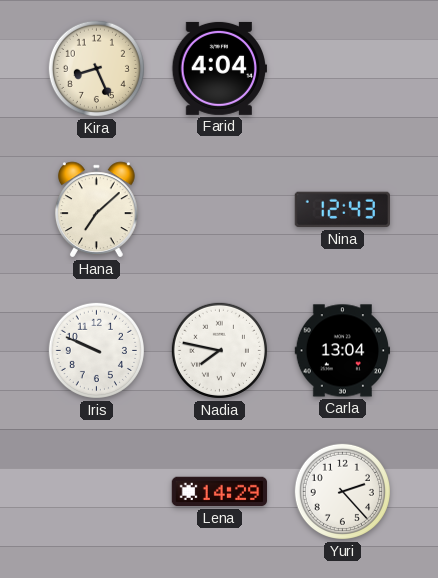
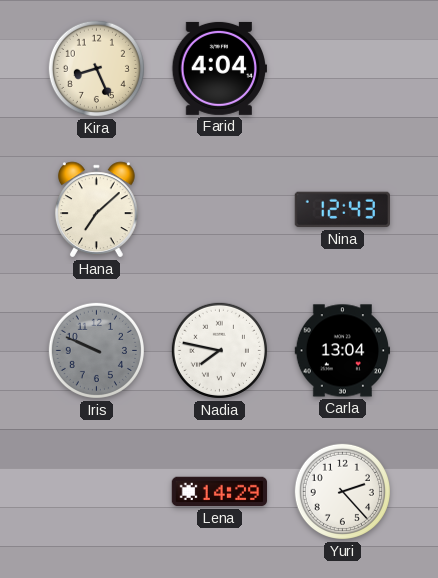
Iris dial: white -> grey
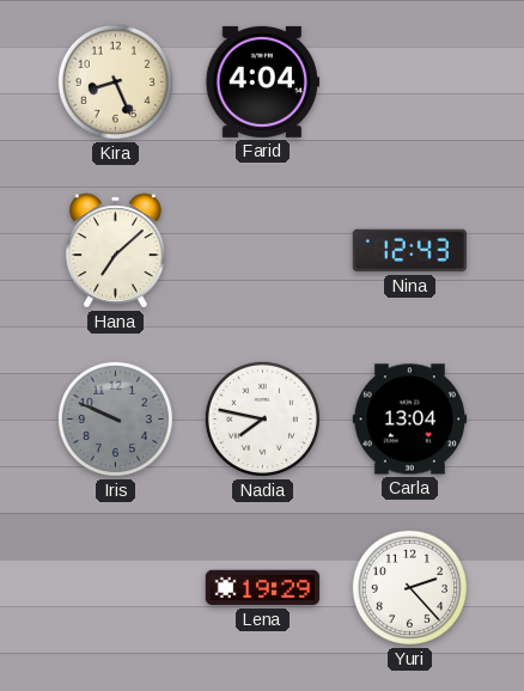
Lena: 14:29 -> 19:29
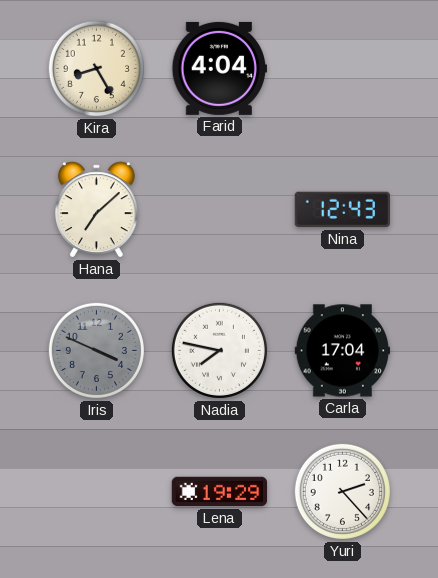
Kira: 8:26 -> 8:25
Iris: 9:49 -> 3:49
Carla: 13:04 -> 17:04
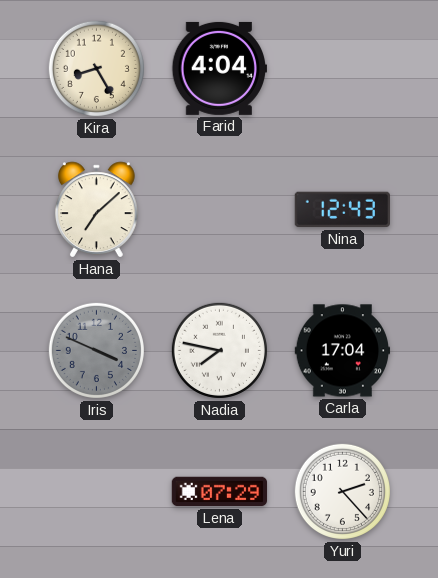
Lena: 19:29 -> 07:29
